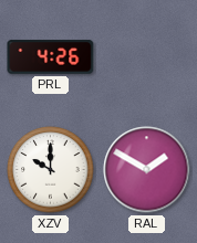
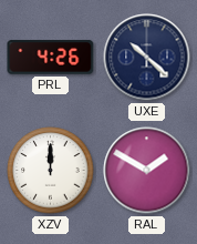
UXE: none -> 10:22
XZV: 10:00 -> 12:00
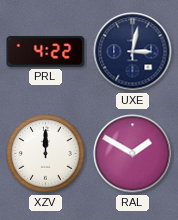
PRL: 4:26 -> 4:22
UXE: 10:22 -> 3:02
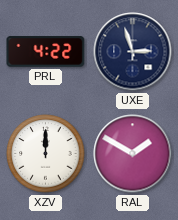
UXE: 3:02 -> 2:57
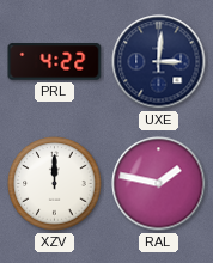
UXE: 2:57 -> 3:01
RAL: 1:50 -> 1:47
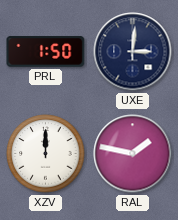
PRL: 4:22 -> 1:50
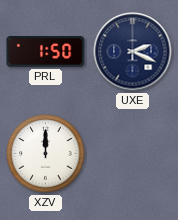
UXE: 3:01 -> 2:19
RAL: 1:47 -> none
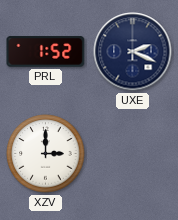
PRL: 1:50 -> 1:52
XZV: 12:00 -> 3:00
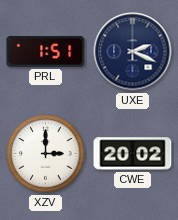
PRL: 1:52 -> 1:51
CWE: none -> 20:02
